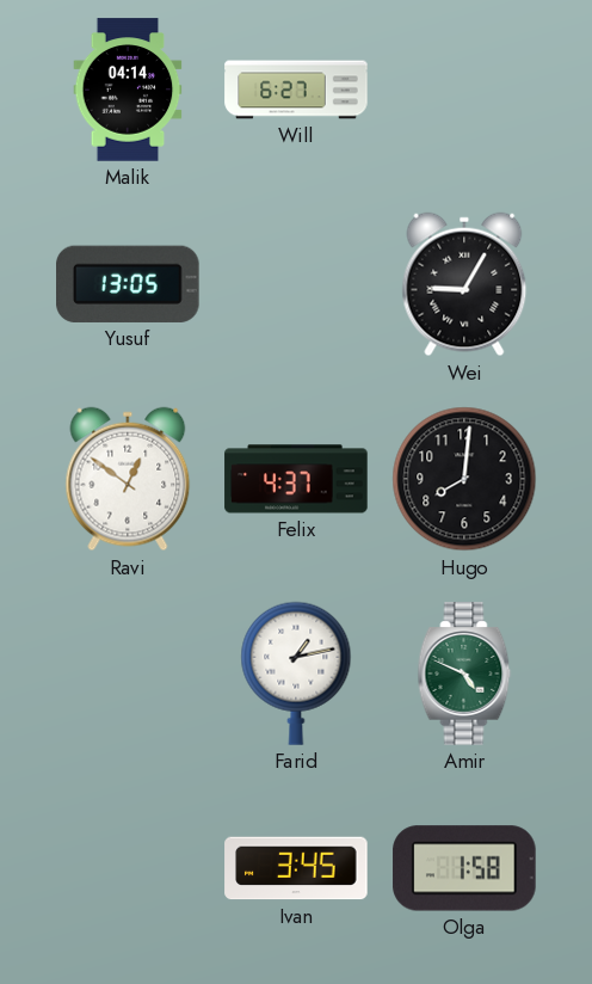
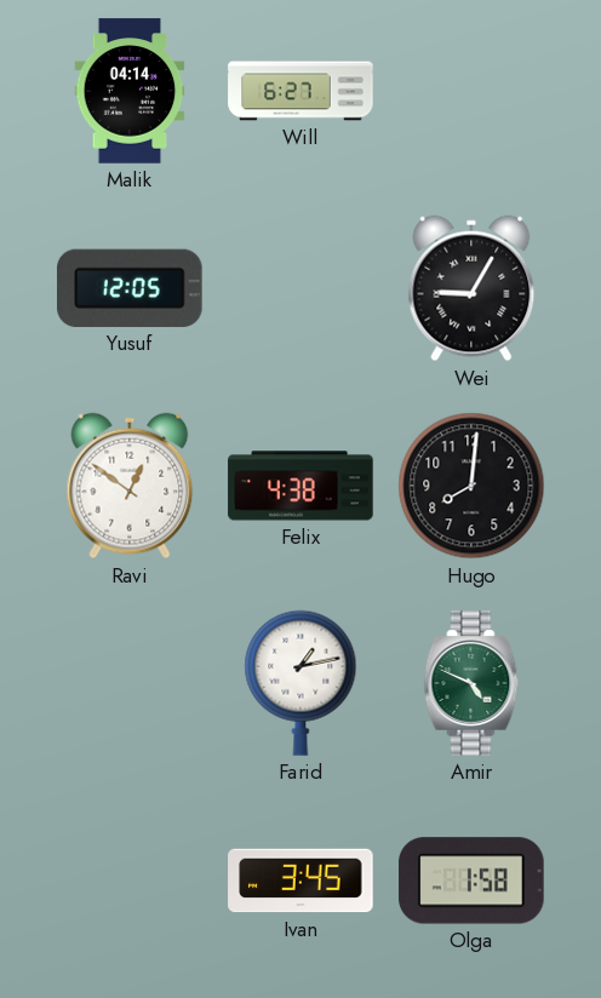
Yusuf: 13:05 -> 12:05
Felix: 4:37 -> 4:38
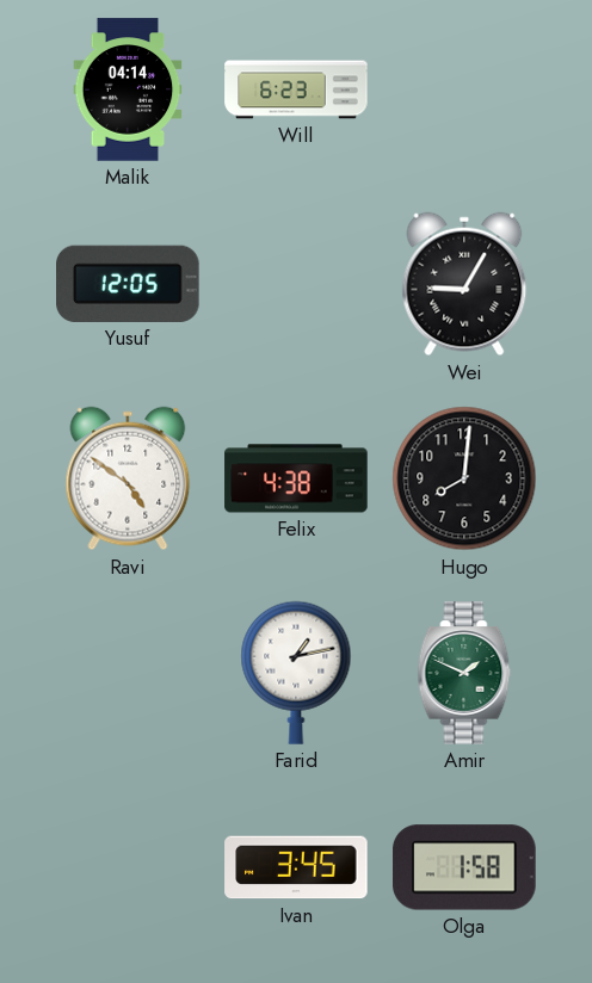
Will: 6:27 -> 6:23
Ravi: 12:51 -> 4:51
Amir: 4:49 -> 1:49
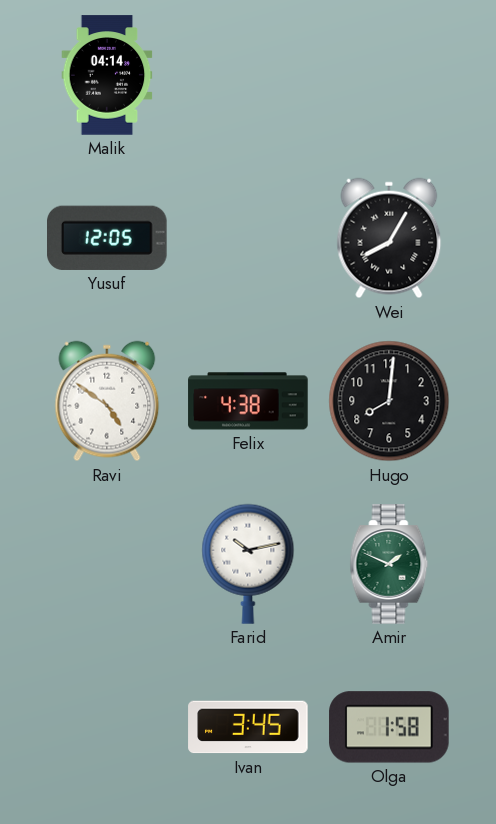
Will: 6:23 -> none
Wei: 9:05 -> 8:05
Farid: 1:13 -> 10:13
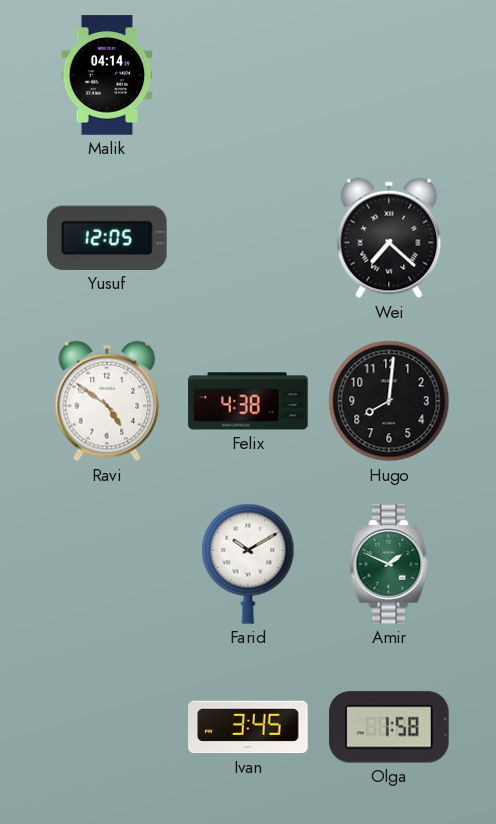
Wei: 8:05 -> 7:22
Farid: 10:13 -> 10:10
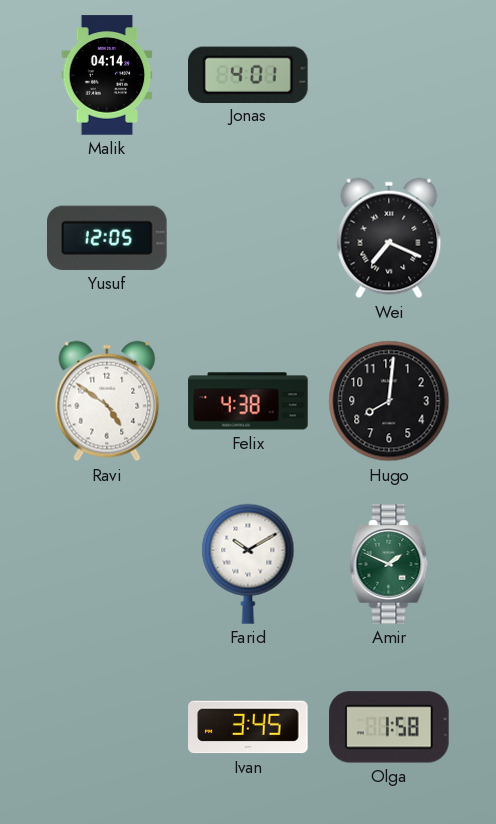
Jonas: none -> 4:01
Wei: 7:22 -> 7:19
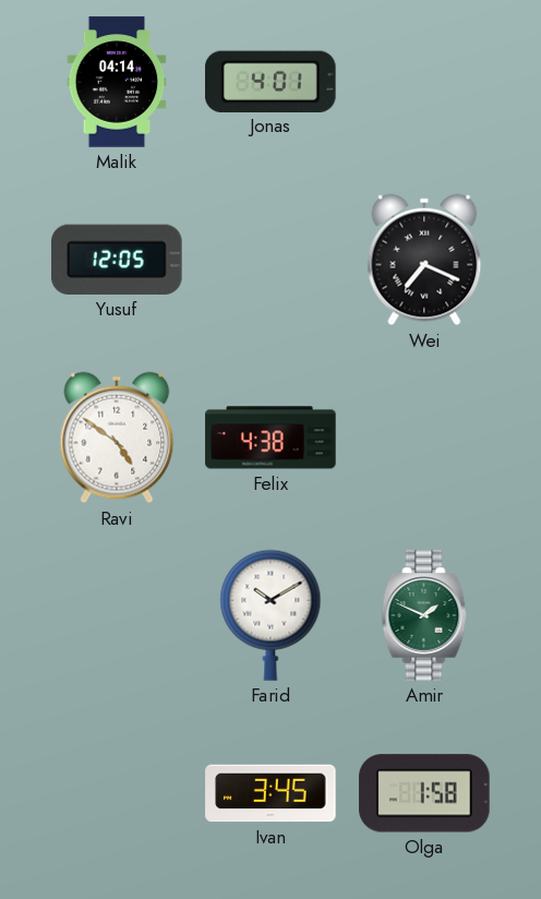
Hugo: 8:01 -> none
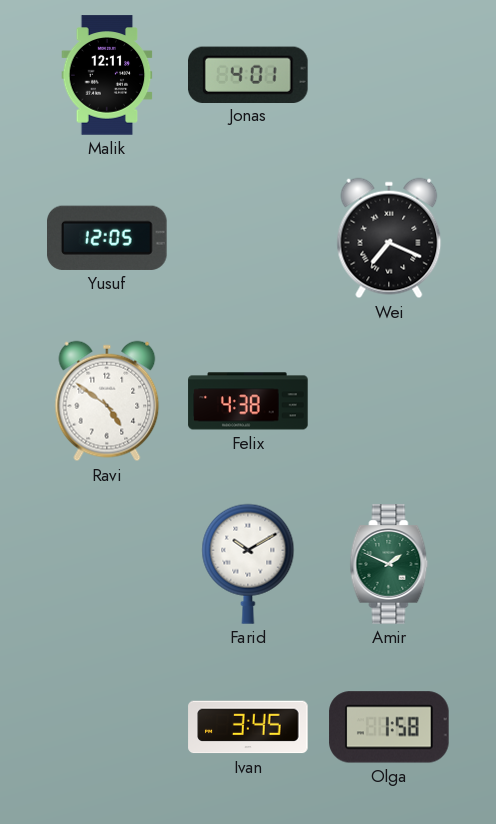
Malik: 04:14 -> 12:11
